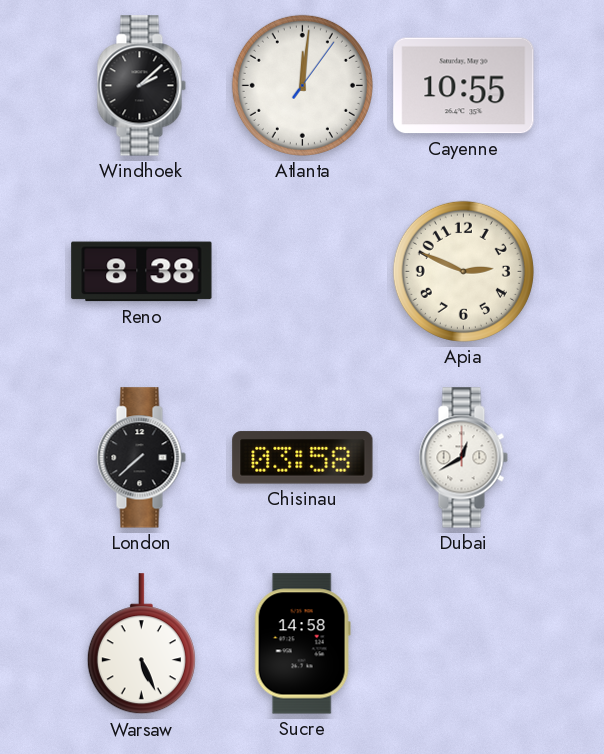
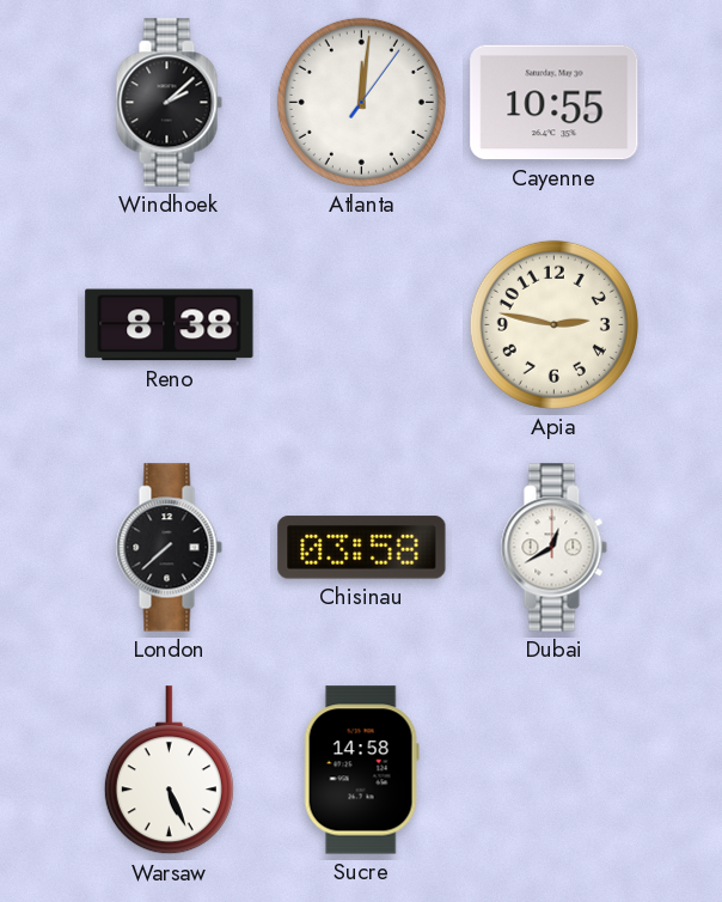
Apia: 2:49 -> 2:47
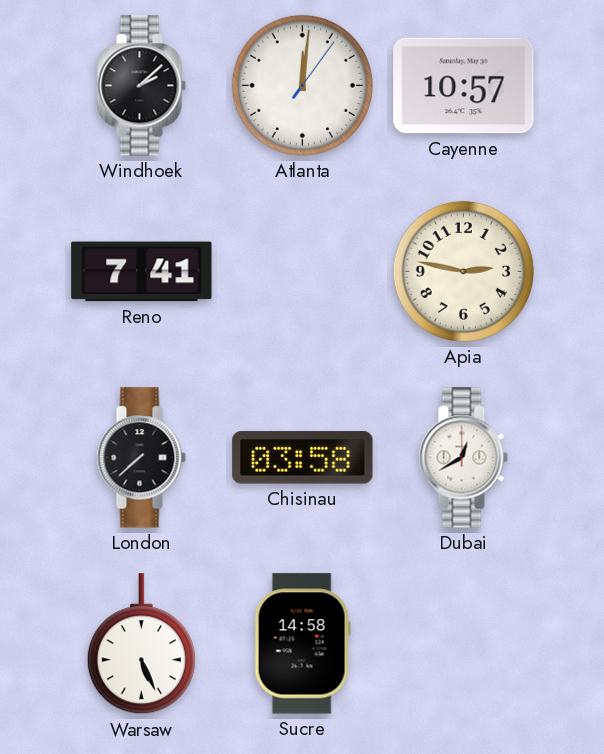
Cayenne: 10:55 -> 10:57
Reno: 8:38 -> 7:41
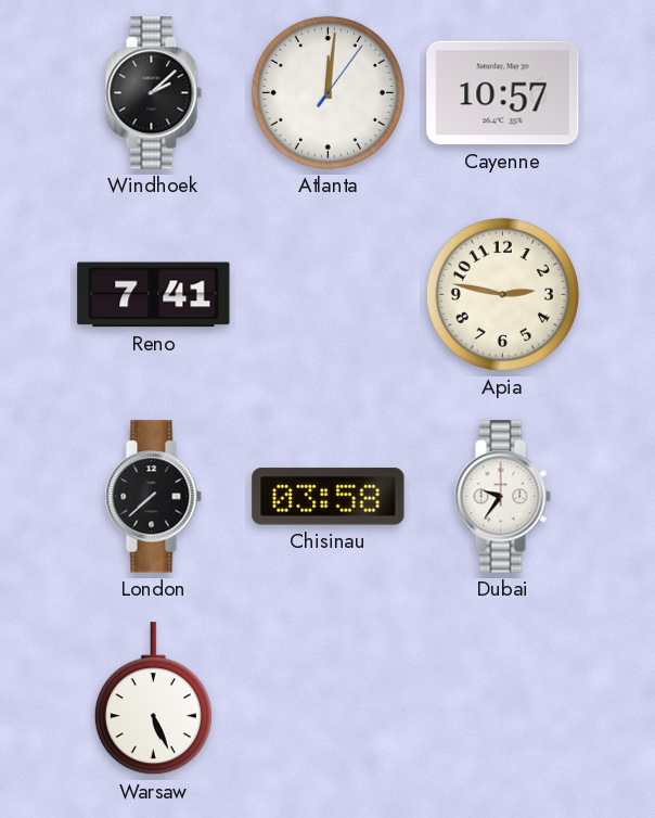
Dubai: 12:40 -> 9:36
Sucre: 14:58 -> none
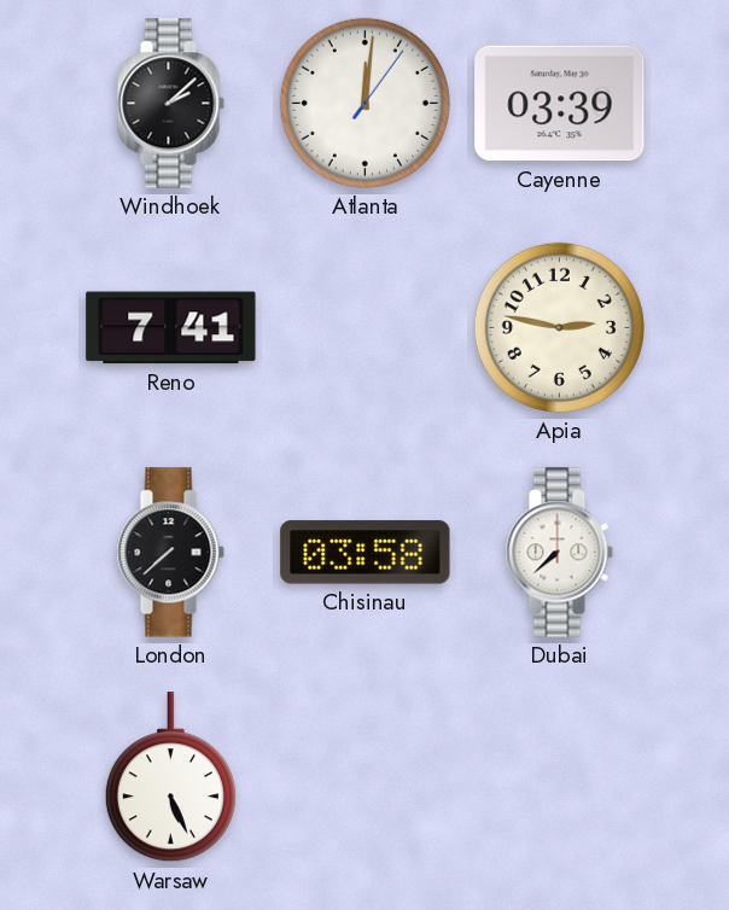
Cayenne: 10:57 -> 03:39
Dubai: 9:36 -> 7:38
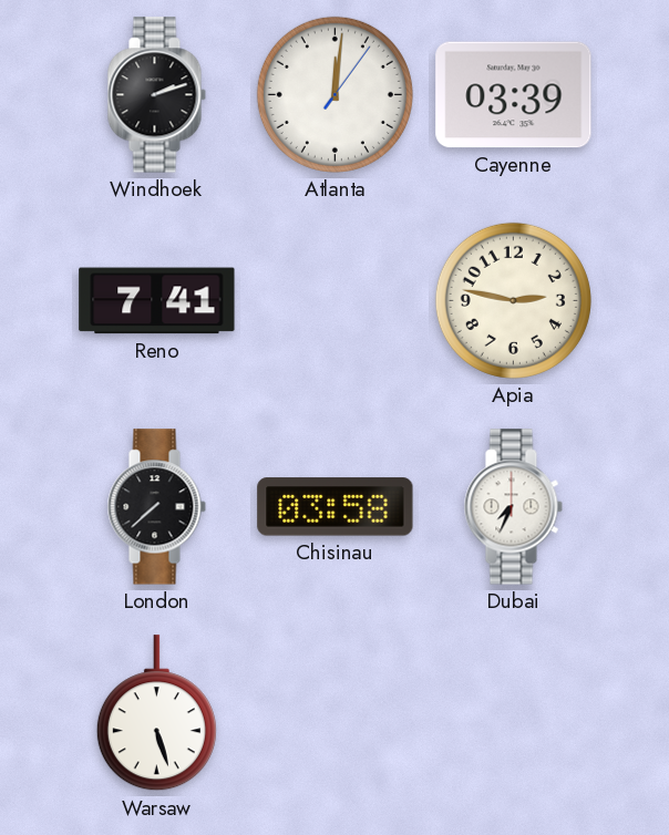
Windhoek: 2:08 -> 2:12
Dubai: 7:38 -> 7:34
Warsaw: 5:26 -> 5:27
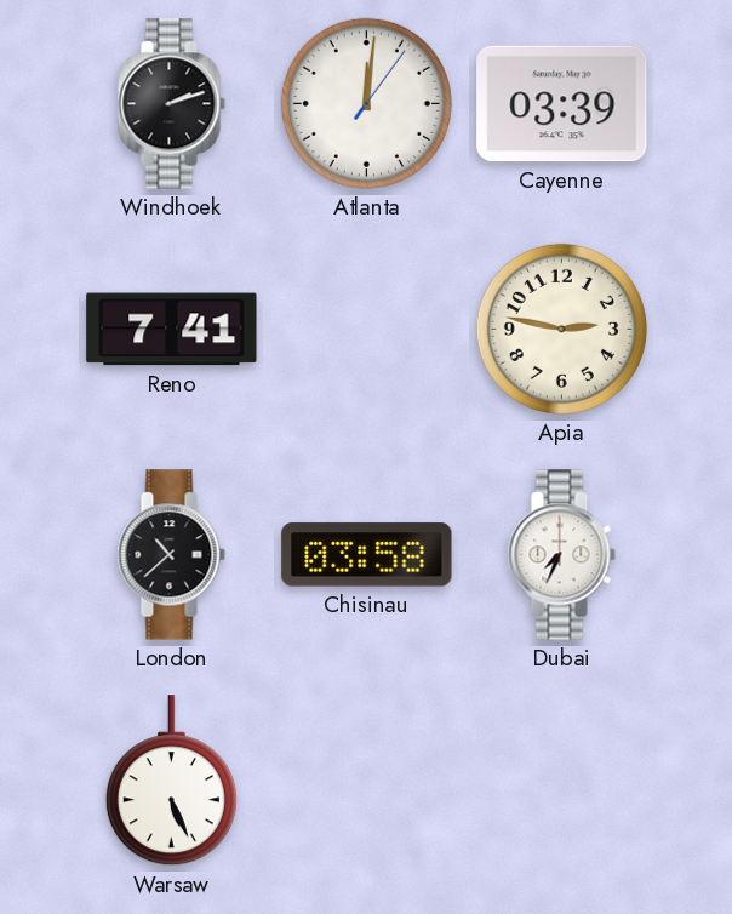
London: 7:38 -> 10:38
Warsaw: 5:27 -> 5:26
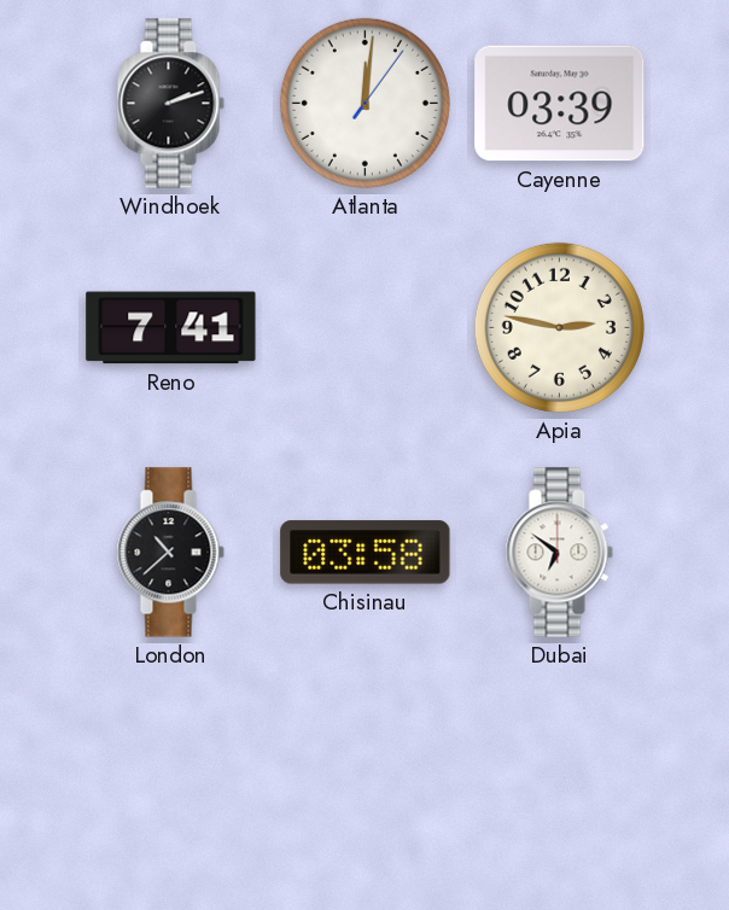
Dubai: 7:34 -> 6:51
Warsaw: 5:26 -> none
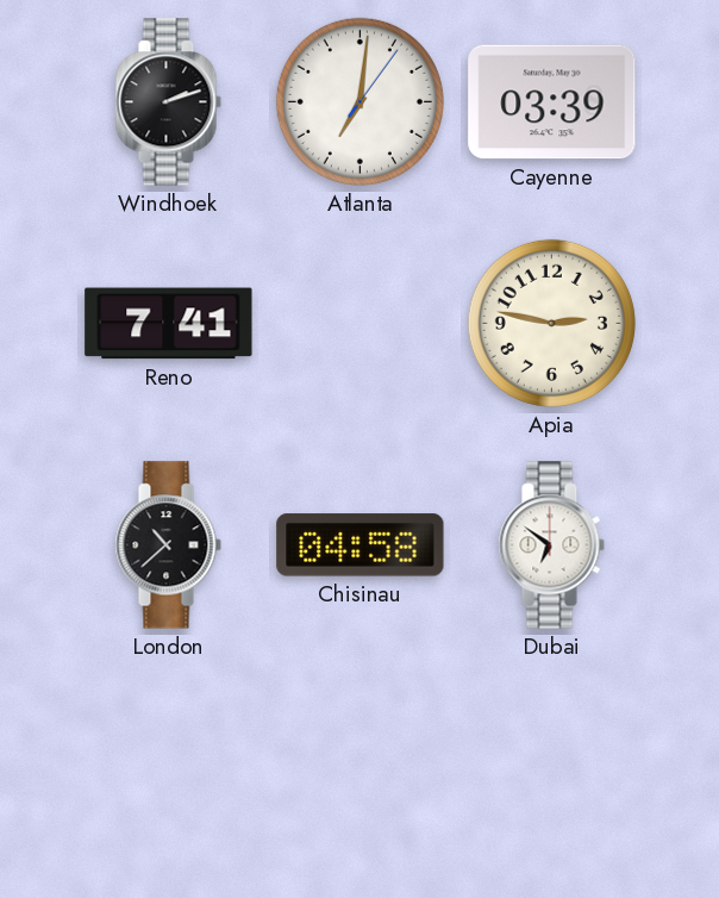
Atlanta: 12:01 -> 7:01
Chisinau: 03:58 -> 04:58
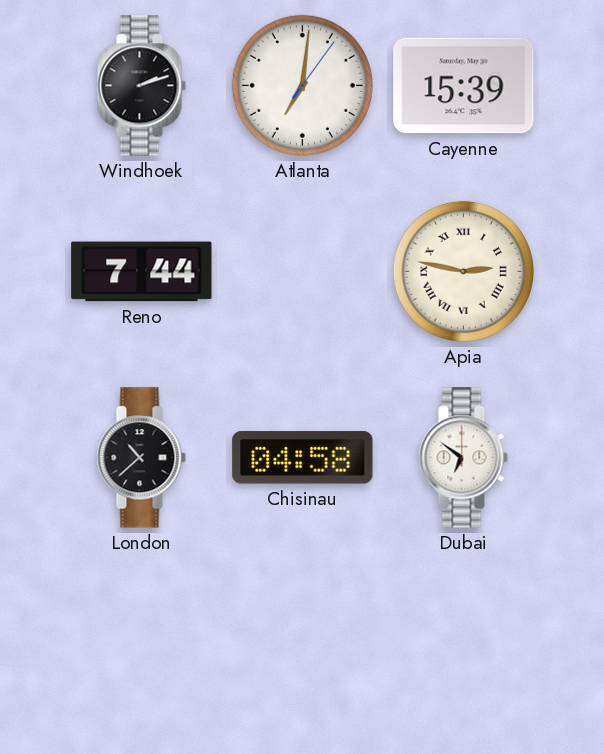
Cayenne: 03:39 -> 15:39
Reno: 7:41 -> 7:44
Apia numerals: Arabic -> Roman
